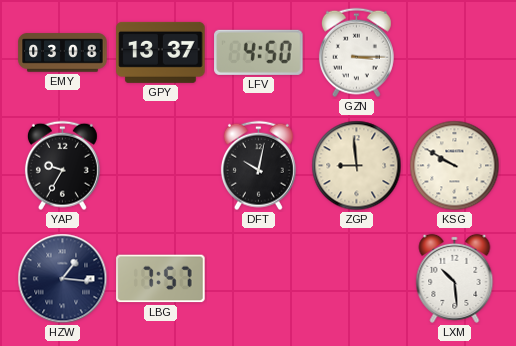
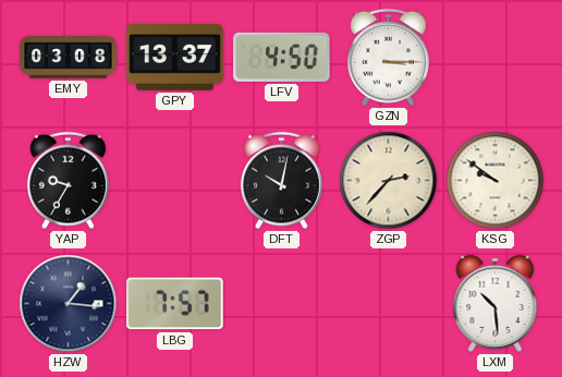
ZGP: 8:59 -> 2:37
KSG: 9:50 -> 9:51
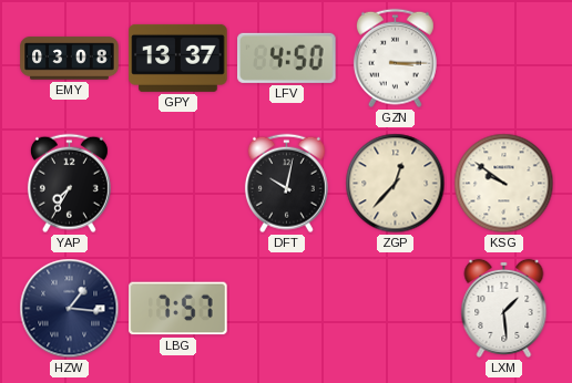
YAP: 9:35 -> 7:35
ZGP: 2:37 -> 12:37
LXM: 10:29 -> 1:29
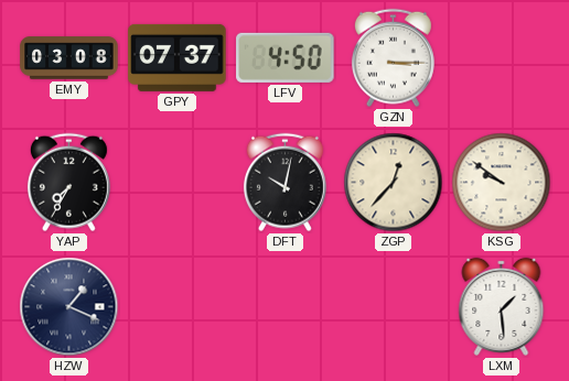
GPY: 13:37 -> 07:37
HZW: 1:16 -> 1:19
LBG: 7:57 -> none
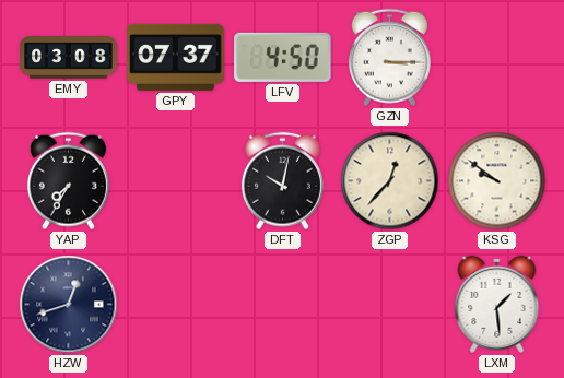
HZW: 1:19 -> 12:42
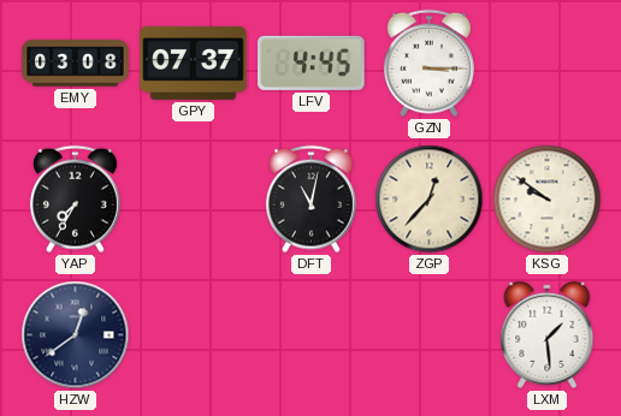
LFV: 4:50 -> 4:45
DFT: 10:02 -> 11:02
HZW: 12:42 -> 12:39
